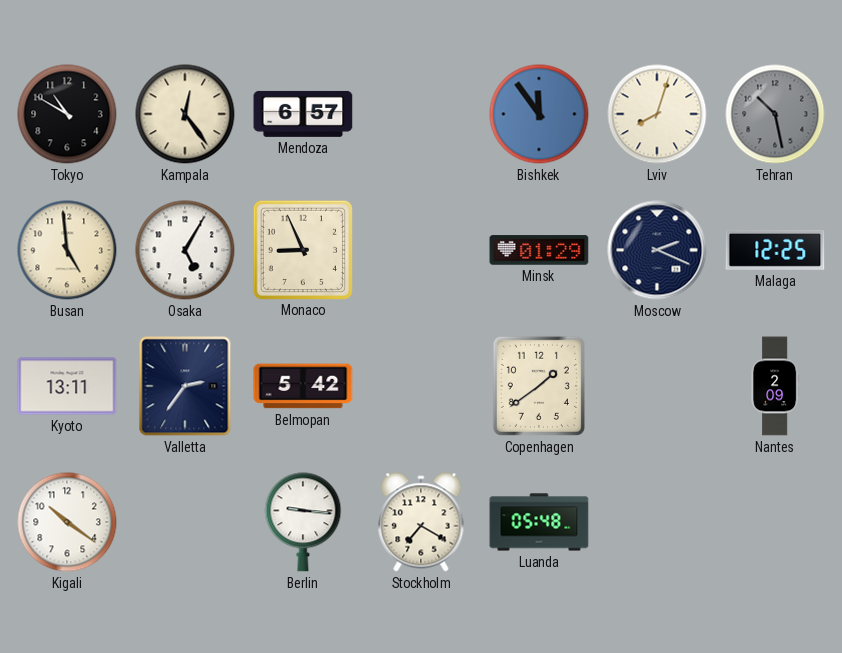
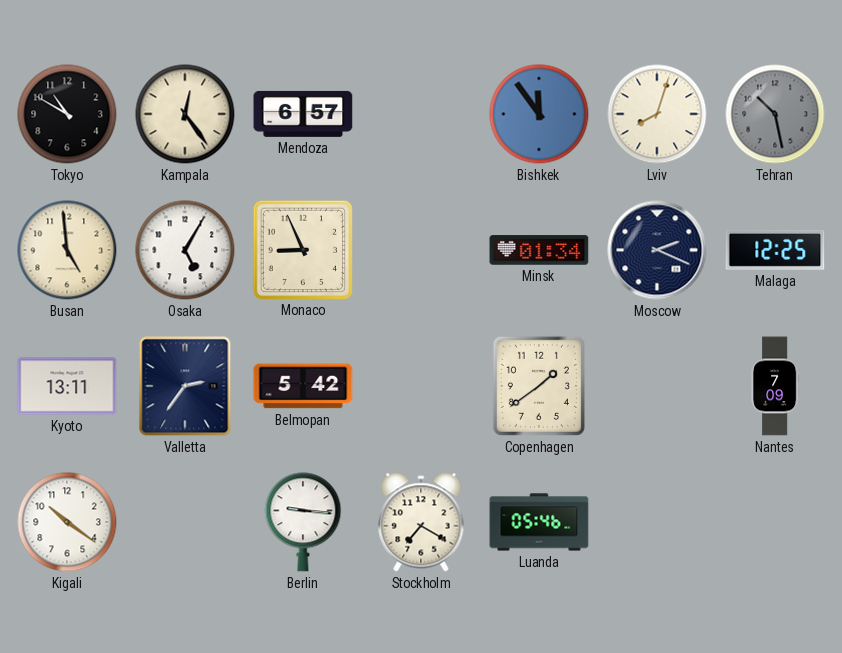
Minsk: 01:29 -> 01:34
Nantes: 2:09 -> 7:09
Luanda: 05:48 -> 05:46
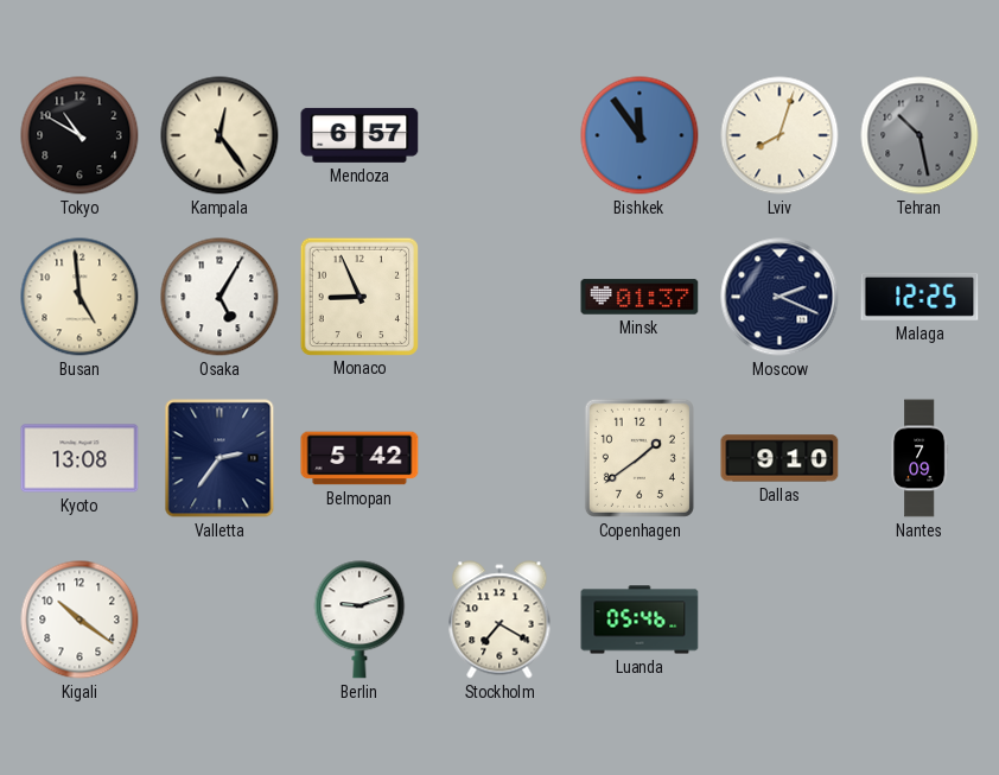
Minsk: 01:34 -> 01:37
Kyoto: 13:11 -> 13:08
Dallas: none -> 9:10
Berlin: 9:16 -> 9:12
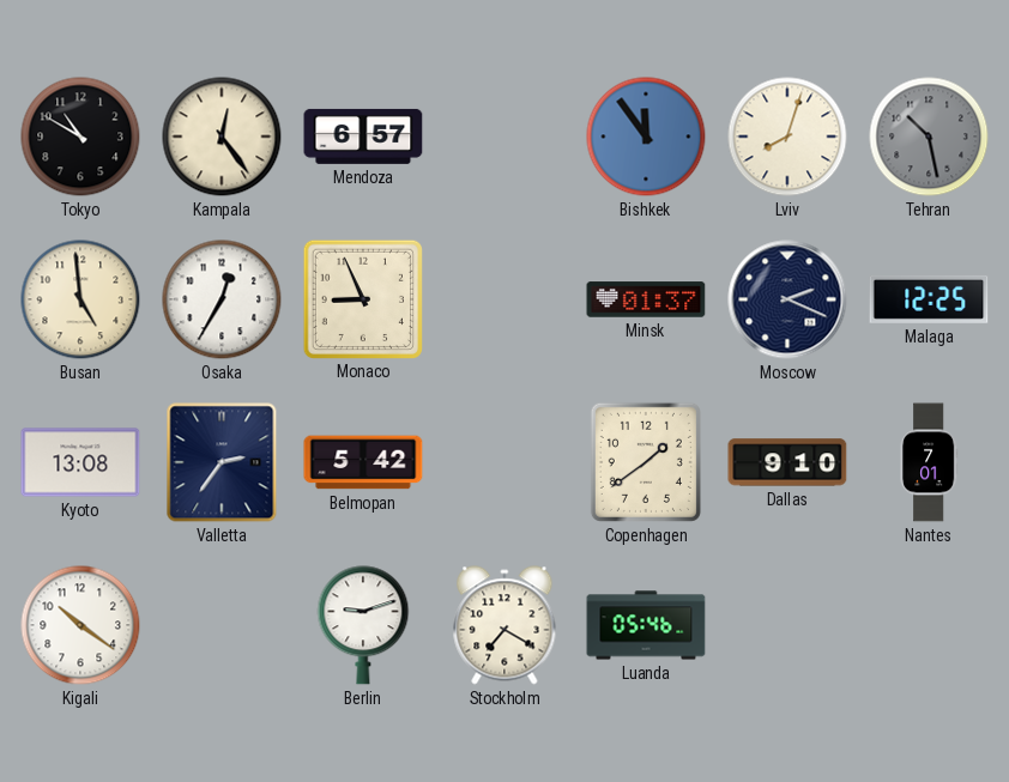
Osaka: 5:05 -> 12:35
Nantes: 7:09 -> 7:01
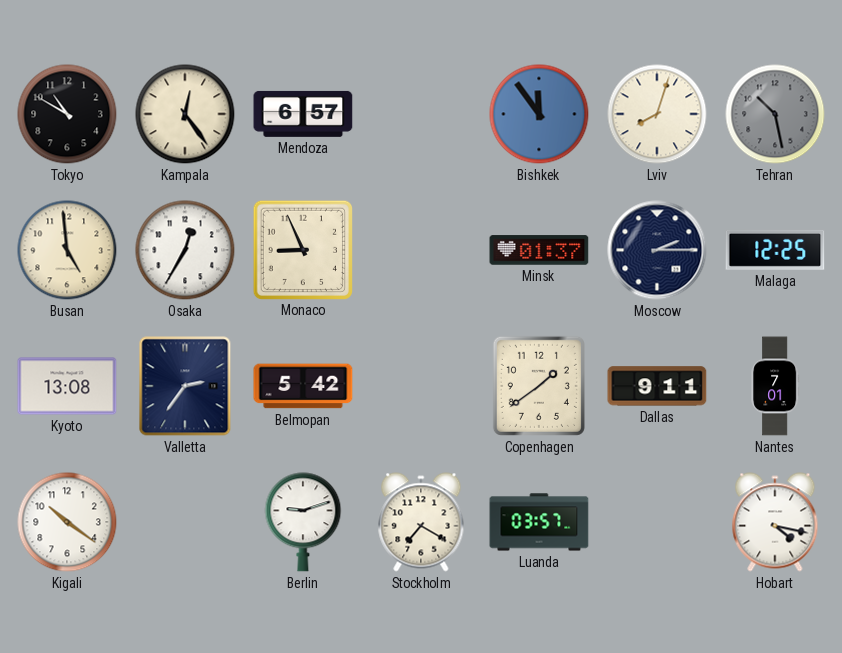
Moscow: 2:19 -> 2:15
Dallas: 9:10 -> 9:11
Luanda: 05:46 -> 03:57
Hobart: none -> 4:17
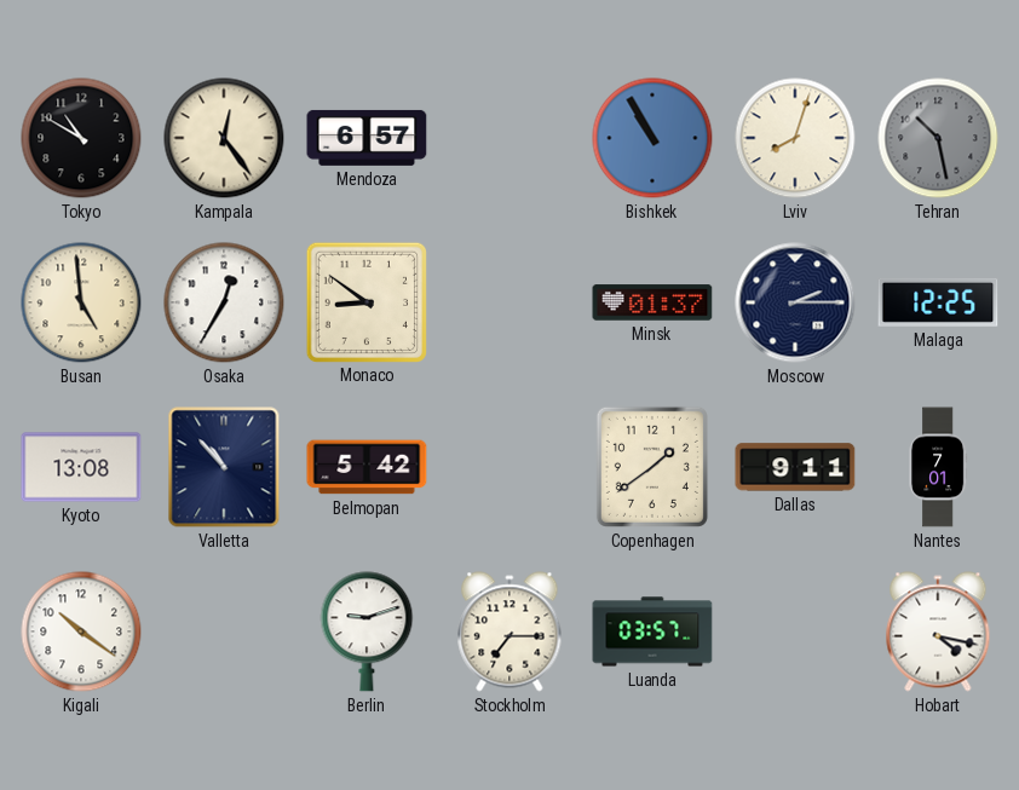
Bishkek: 11:54 -> 10:55
Monaco: 8:56 -> 8:51
Valletta: 2:36 -> 10:53
Stockholm: 7:20 -> 7:15
